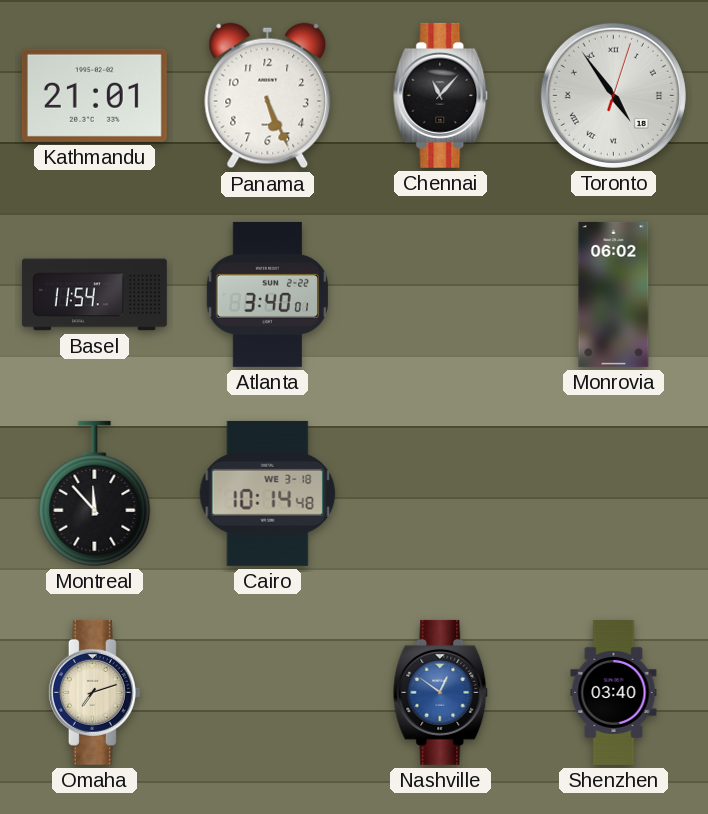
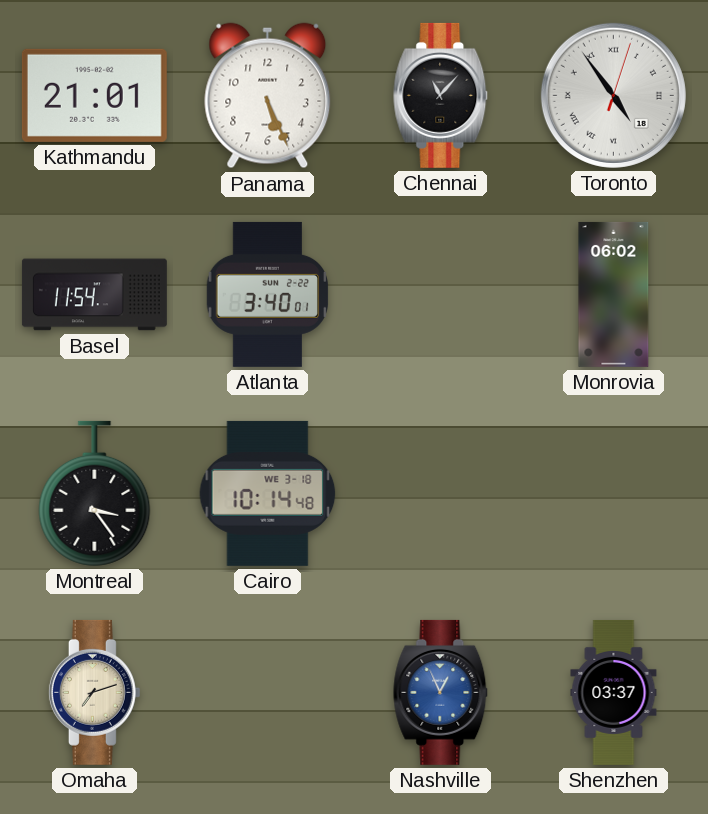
Montreal: 11:53 -> 3:24
Nashville: 12:51 -> 12:56
Shenzhen: 03:40 -> 03:37
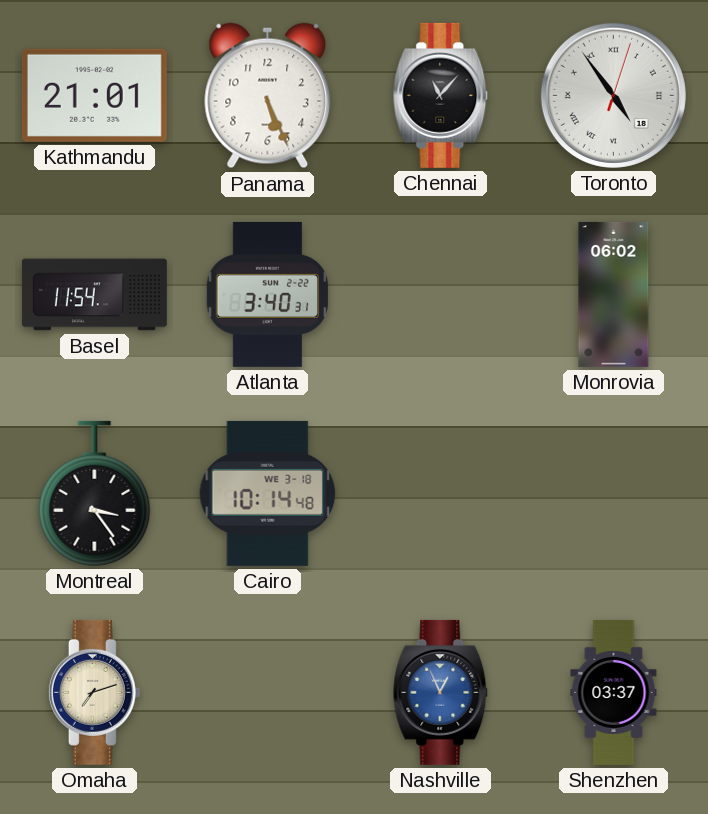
Atlanta: 3:40:01 -> 3:40:31
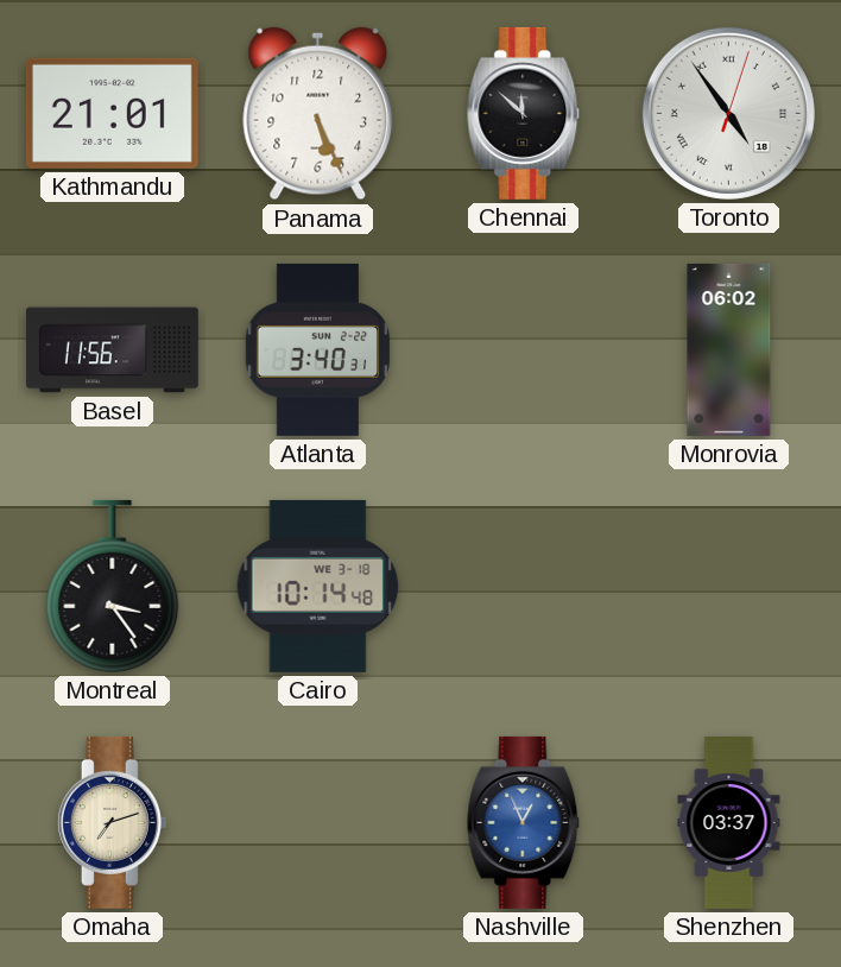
Chennai: 11:07 -> 11:52
Basel: 11:54 -> 11:56
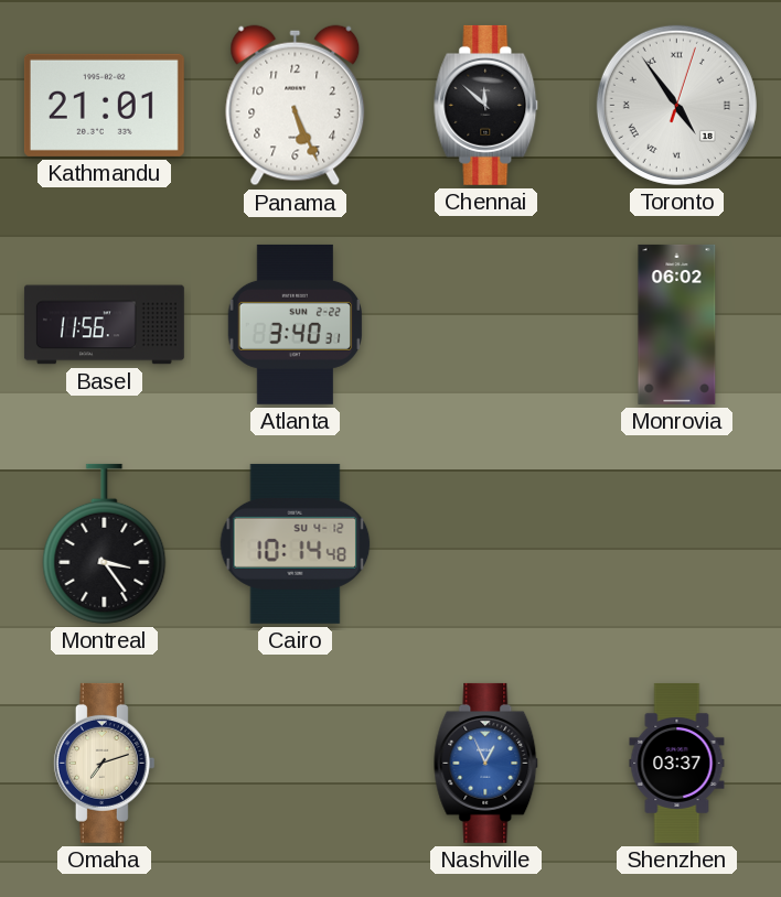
Cairo date: WE 3-18 -> SU 4-12
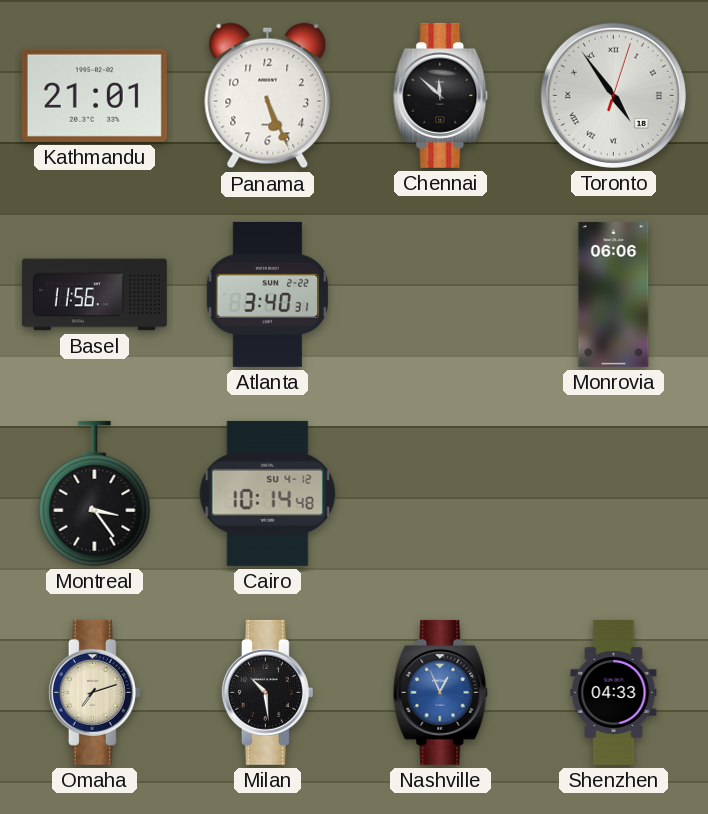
Monrovia: 06:02 -> 06:06
Milan: none -> 10:29
Shenzhen: 03:37 -> 04:33
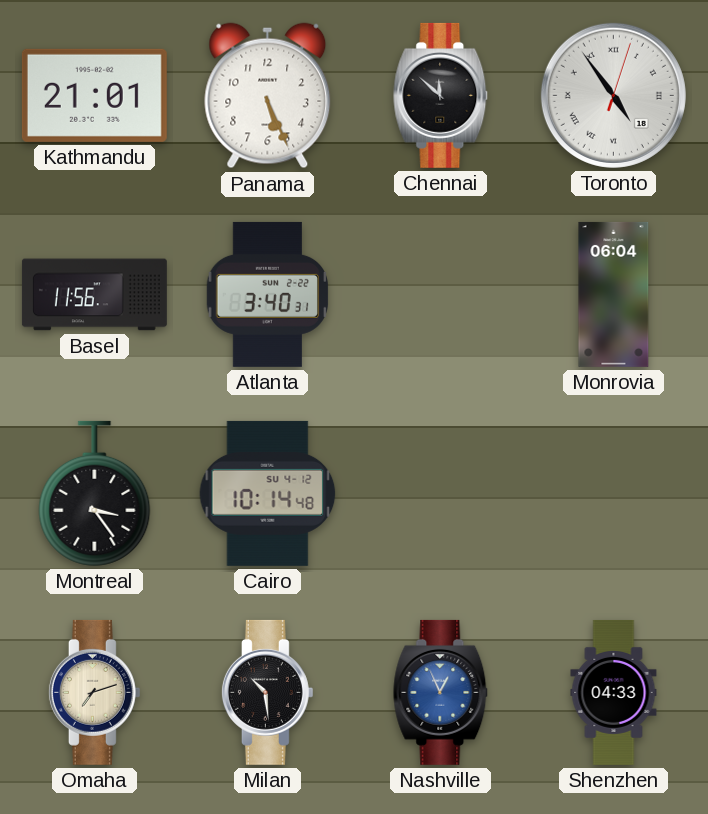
Monrovia: 06:06 -> 06:04
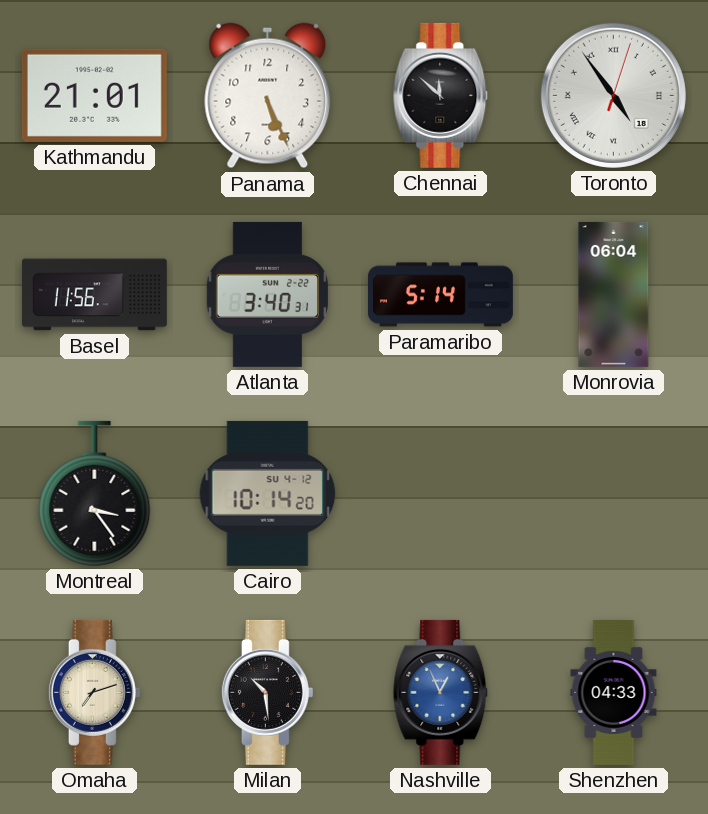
Paramaribo: none -> 5:14
Cairo: 10:14:48 -> 10:14:20
